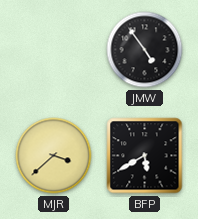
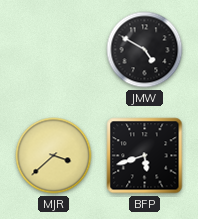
JMW: 4:54 -> 4:50
BFP: 5:40 -> 5:42
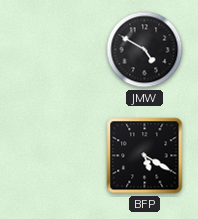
MJR: 3:38 -> none
BFP: 5:42 -> 5:20
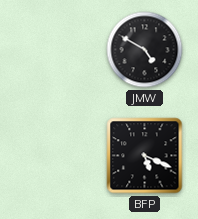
BFP: 5:20 -> 5:19
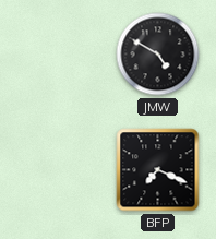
BFP: 5:19 -> 7:19
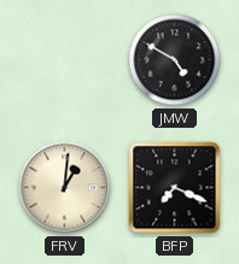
FRV: none -> 1:01
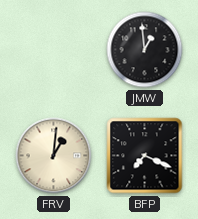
JMW: 4:50 -> 12:59
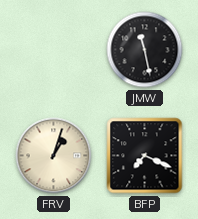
JMW: 12:59 -> 11:28
FRV: 1:01 -> 1:03
